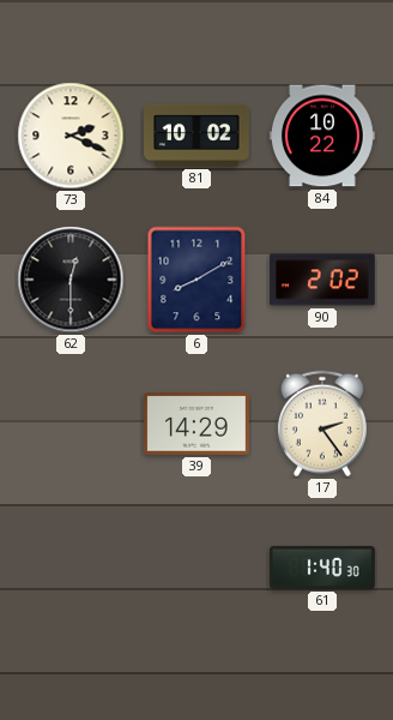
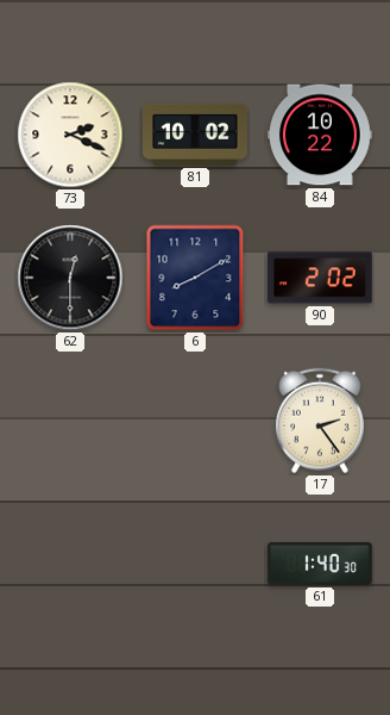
39: 14:29 -> none
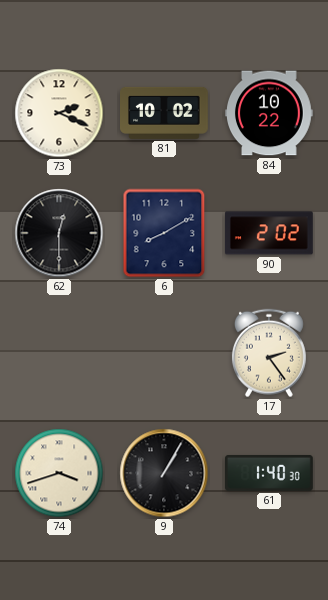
74: none -> 3:42
9: none -> 1:05
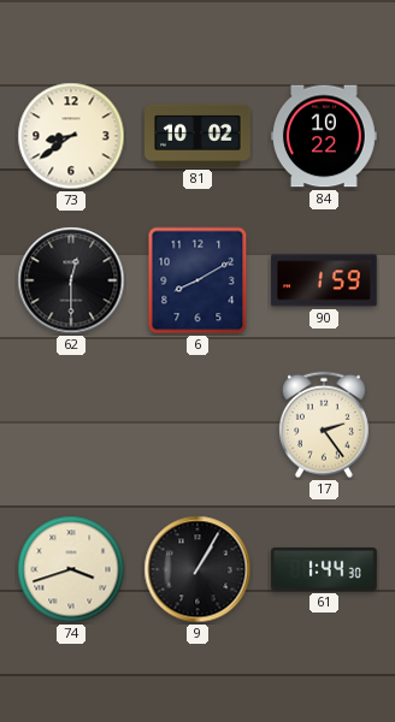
73: 2:19 -> 8:39
90: 2:02 -> 1:59
61: 1:40 -> 1:44
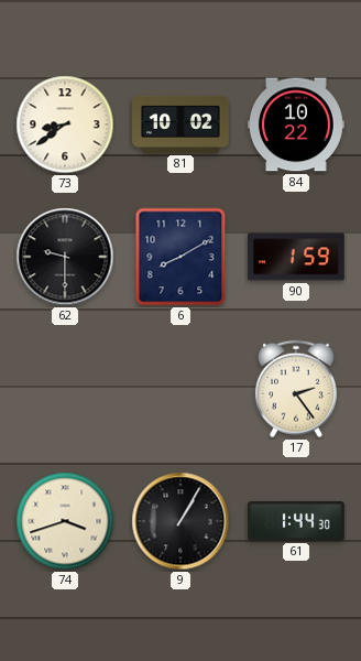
62: 12:30 -> 9:30
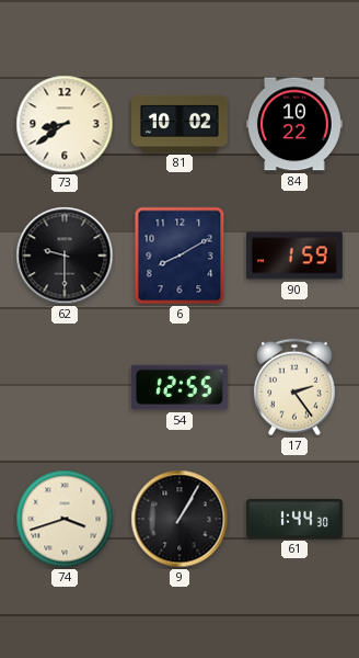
54: none -> 12:55
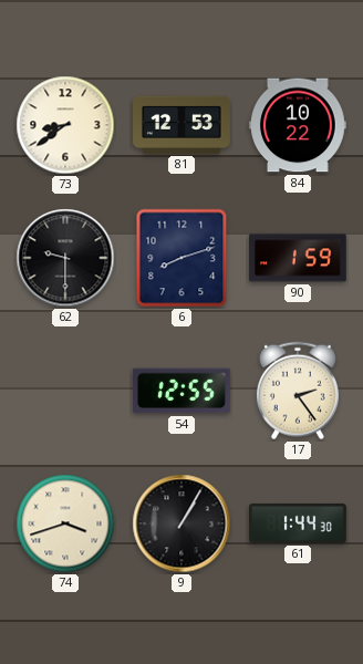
81: 10:02 -> 12:53
6: 8:10 -> 8:12
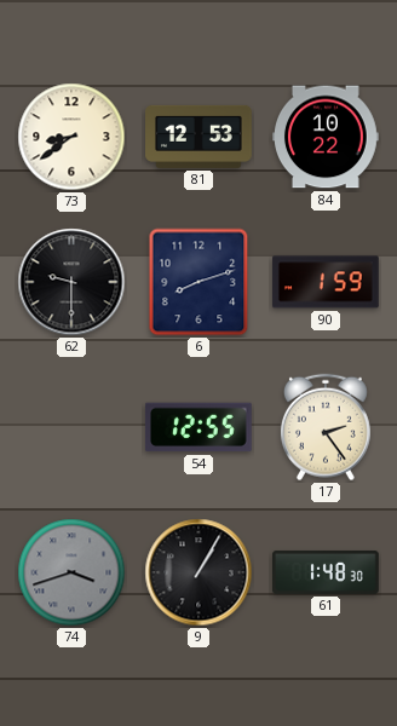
74 dial: cream -> grey
61: 1:44 -> 1:48
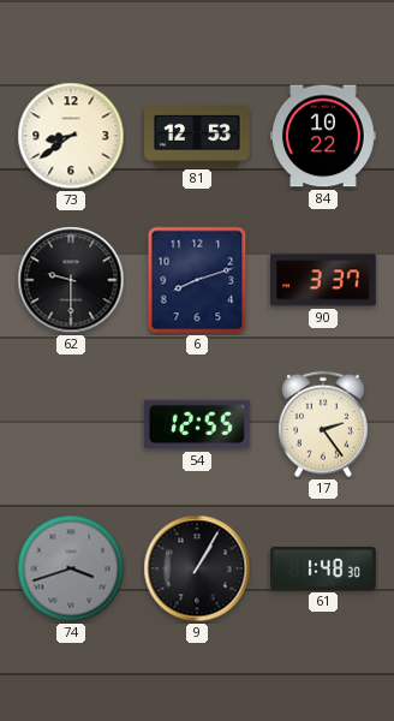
90: 1:59 -> 3:37
